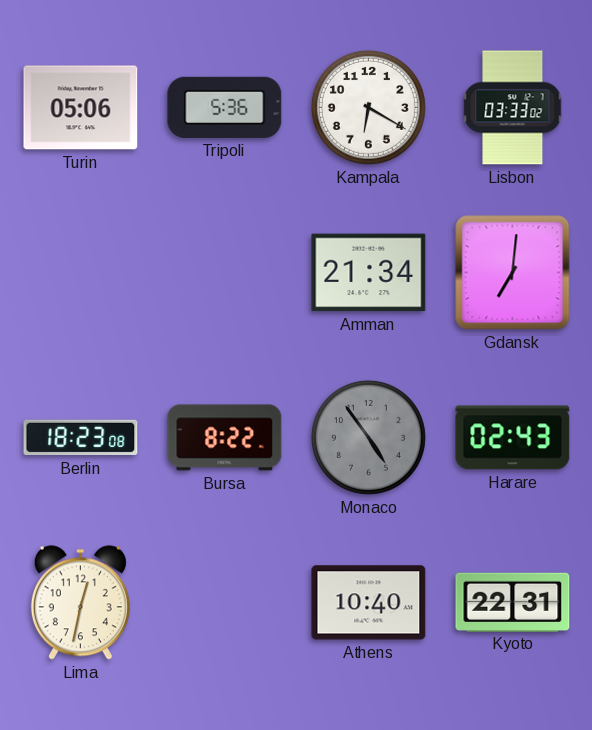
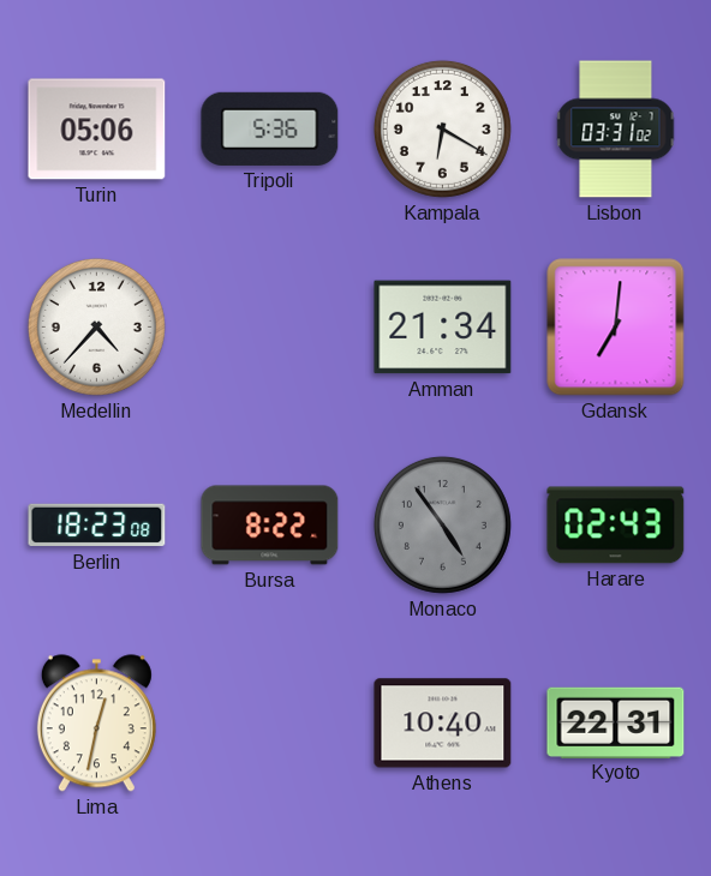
Lisbon: 03:33 -> 03:31
Medellin: none -> 4:37
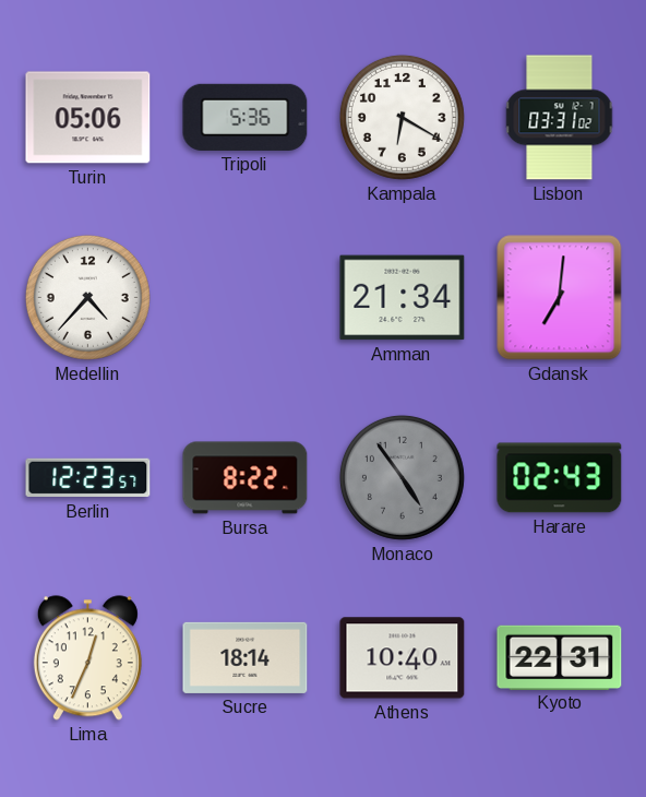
Berlin: 18:23 -> 12:23
Lima: 12:32 -> 12:34
Sucre: none -> 18:14
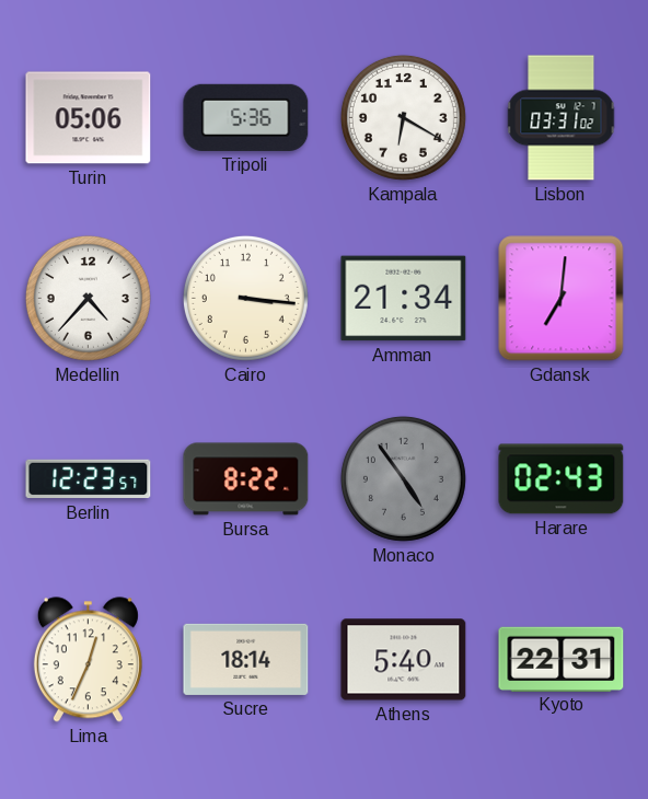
Cairo: none -> 3:16
Athens: 10:40 -> 5:40
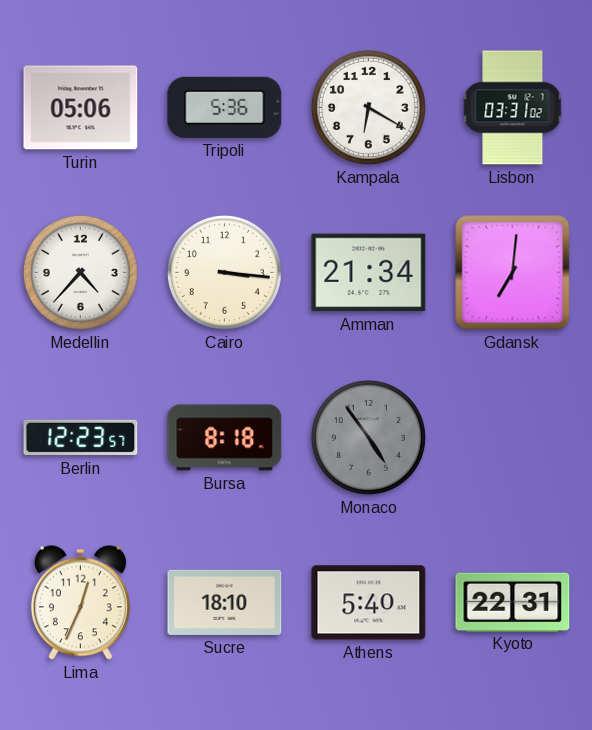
Bursa: 8:22 -> 8:18
Harare: 02:43 -> none
Sucre: 18:14 -> 18:10
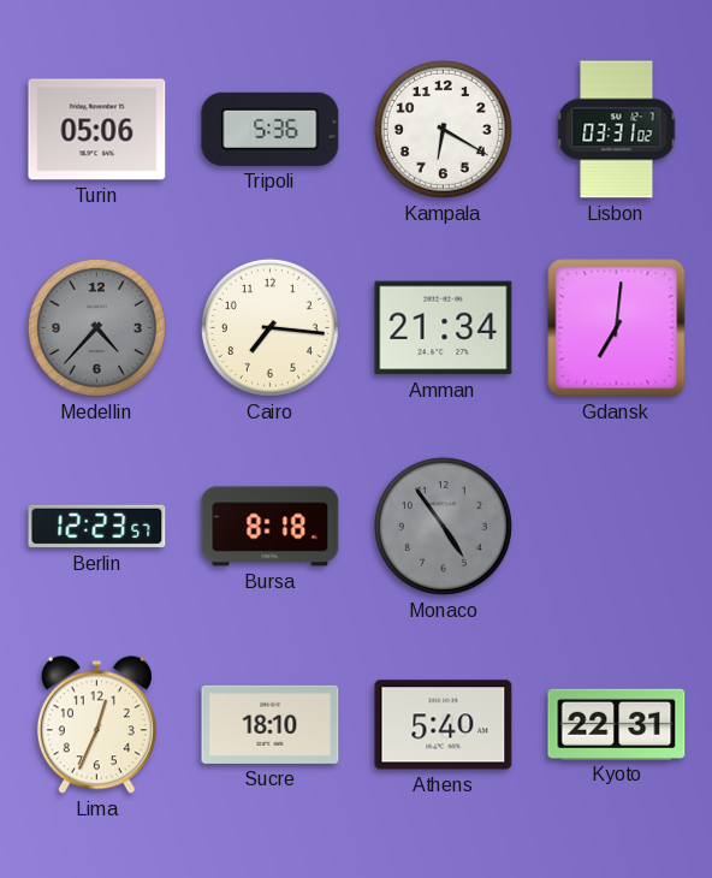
Medellin dial: white -> grey
Cairo: 3:16 -> 7:16
